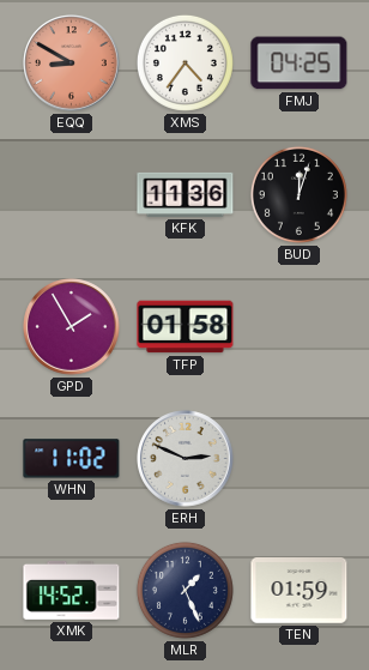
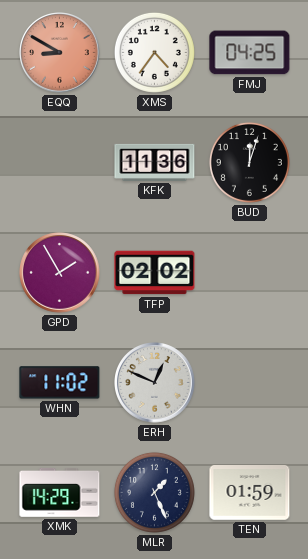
TFP: 01:58 -> 02:02
ERH: 2:49 -> 12:49
XMK: 14:52 -> 14:29
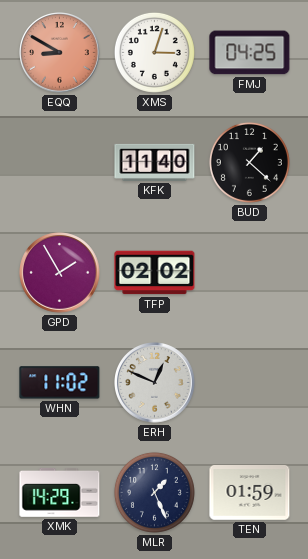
XMS: 4:36 -> 3:03
KFK: 11:36 -> 11:40
BUD: 12:03 -> 1:22
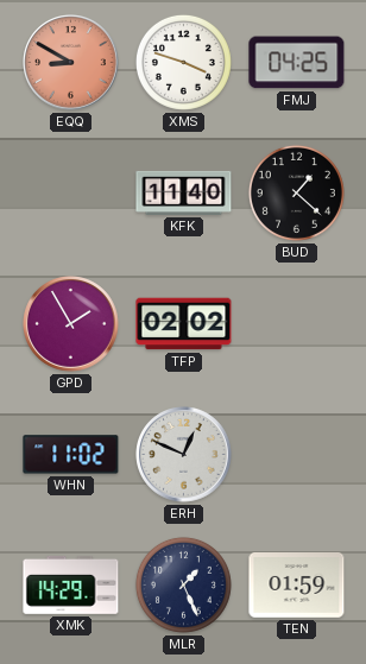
XMS: 3:03 -> 3:48
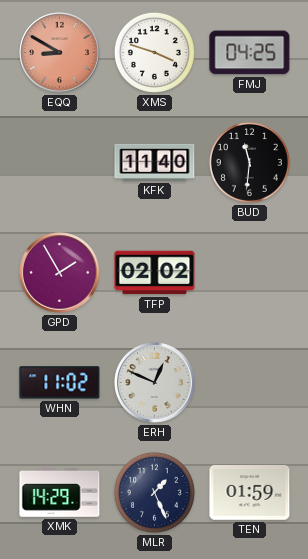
BUD: 1:22 -> 11:31
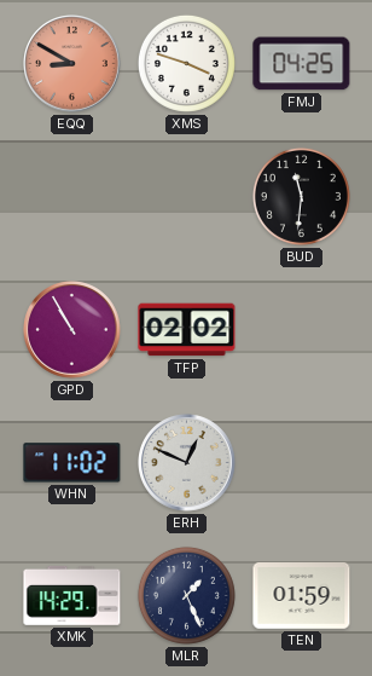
KFK: 11:40 -> none
GPD: 1:55 -> 10:55
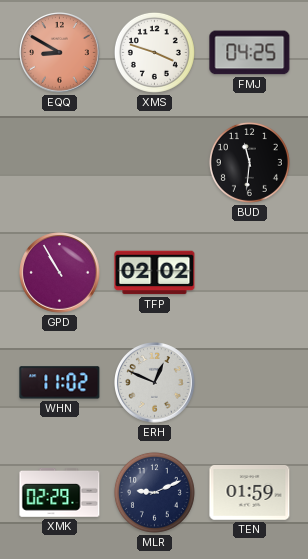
XMK: 14:29 -> 02:29
MLR: 1:26 -> 9:11
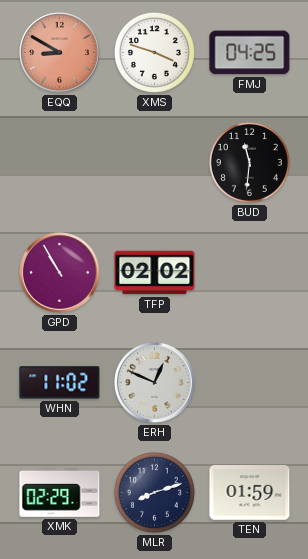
MLR: 9:11 -> 8:12
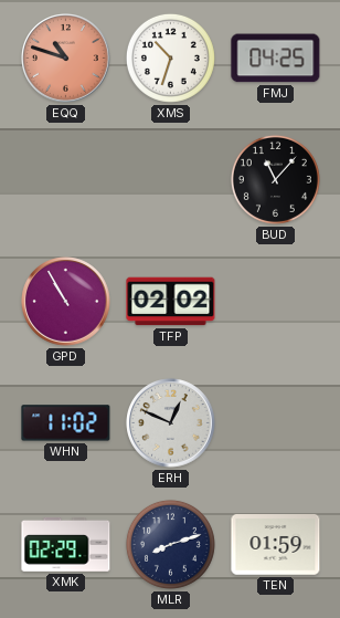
EQQ: 8:50 -> 10:48
XMS: 3:48 -> 10:33
BUD: 11:31 -> 11:07
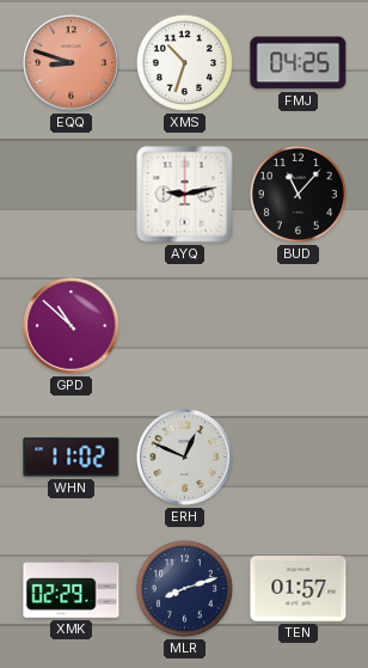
EQQ: 10:48 -> 8:48
AYQ: none -> 9:13
GPD: 10:55 -> 10:52
TFP: 02:02 -> none
TEN: 01:59 -> 01:57
